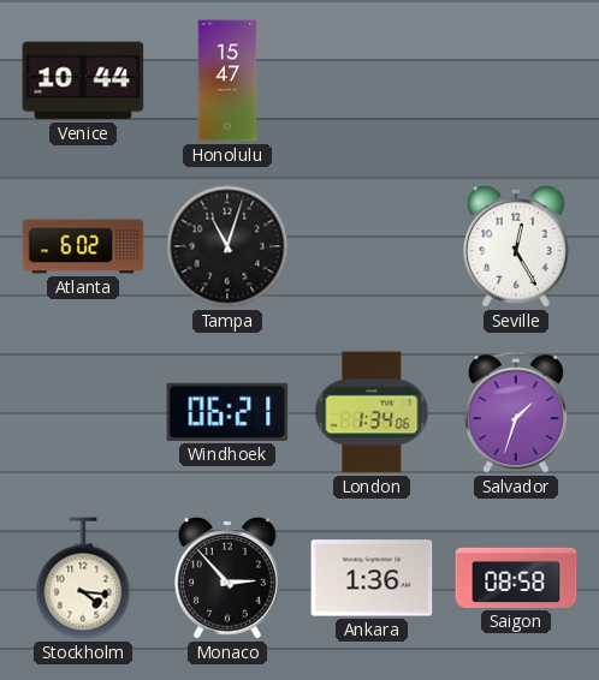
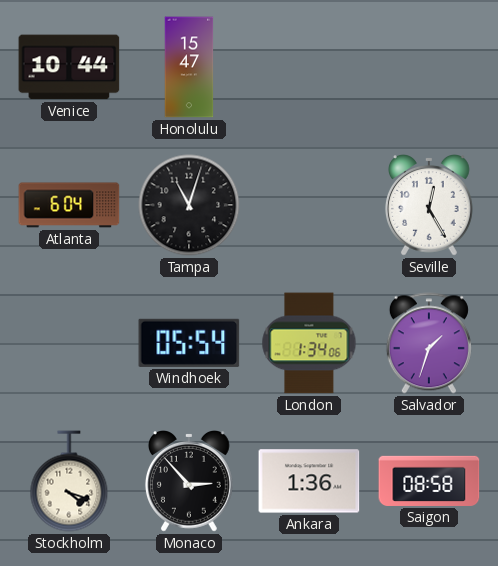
Atlanta: 6:02 -> 6:04
Windhoek: 06:21 -> 05:54
Stockholm: 4:16 -> 4:18
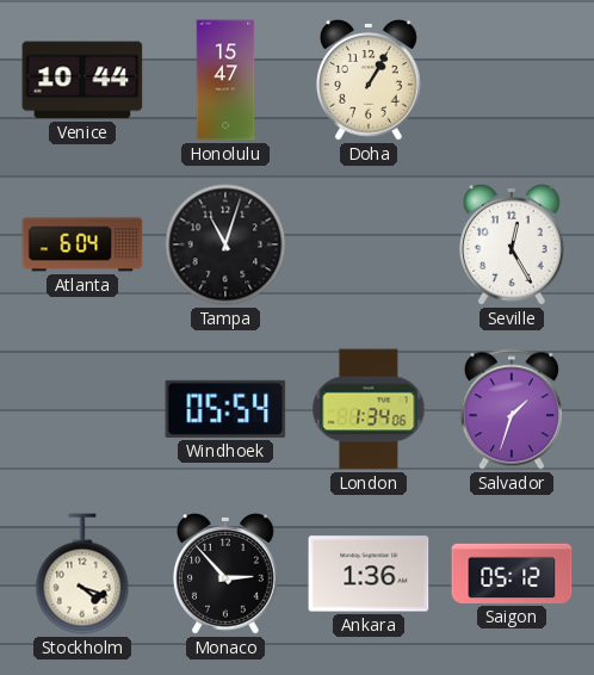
Doha: none -> 1:05
Saigon: 08:58 -> 05:12
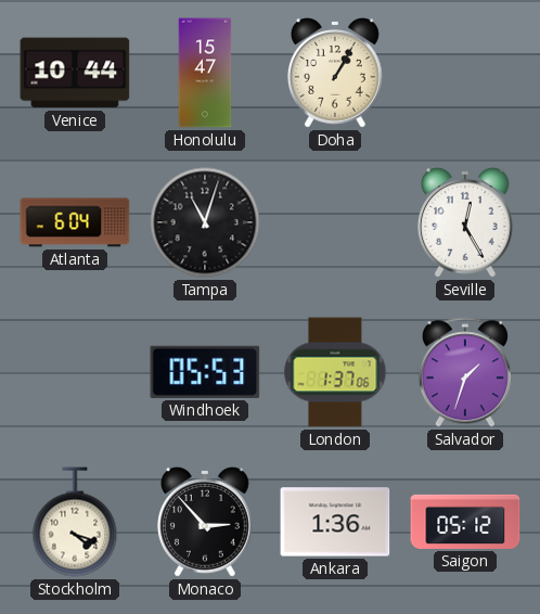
Windhoek: 05:54 -> 05:53
London: 1:34 -> 1:37
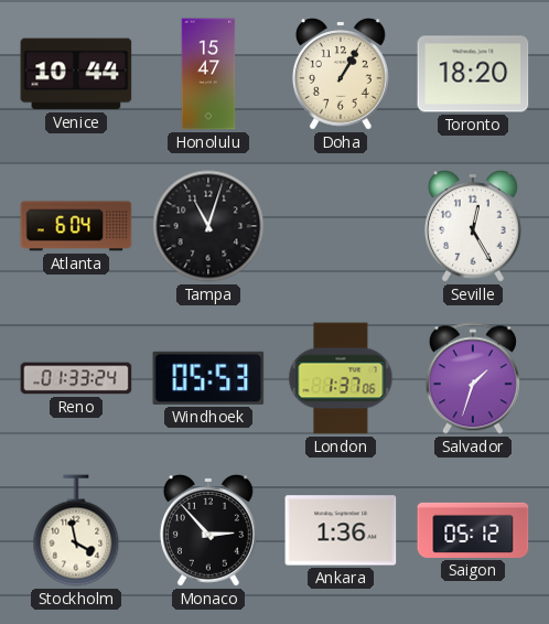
Toronto: none -> 18:20
Reno: none -> 01:33
Stockholm: 4:18 -> 3:58
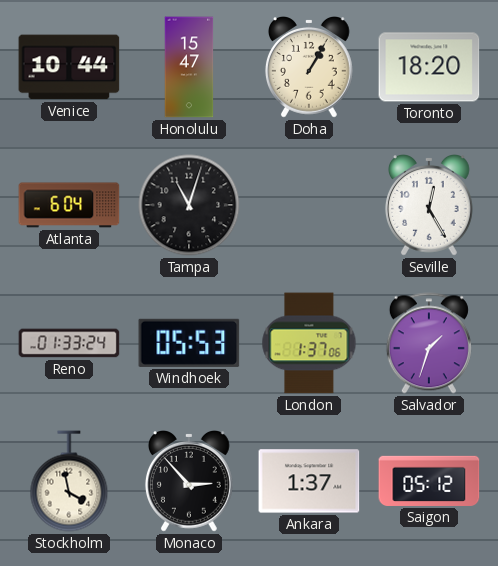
Ankara: 1:36 -> 1:37
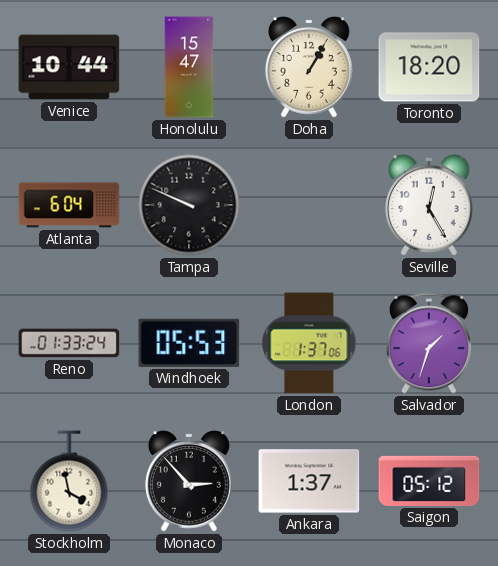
Tampa: 11:03 -> 9:49
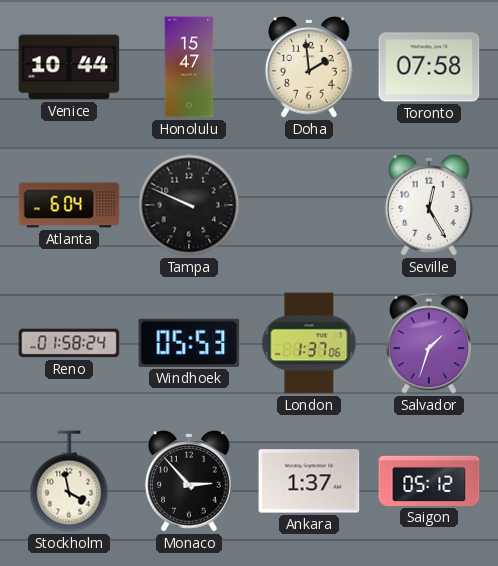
Doha: 1:05 -> 1:59
Toronto: 18:20 -> 07:58
Reno: 01:33 -> 01:58
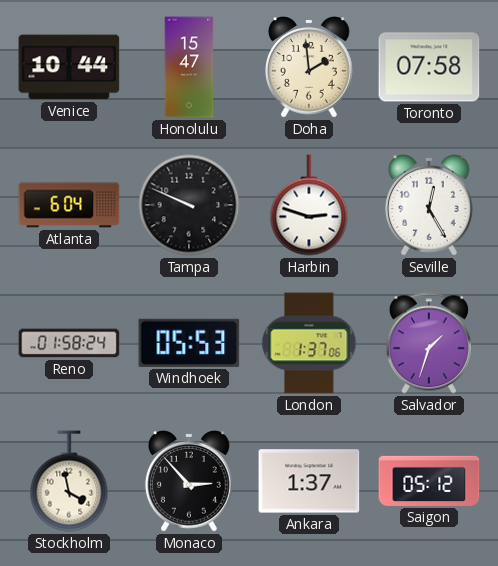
Harbin: none -> 2:48
